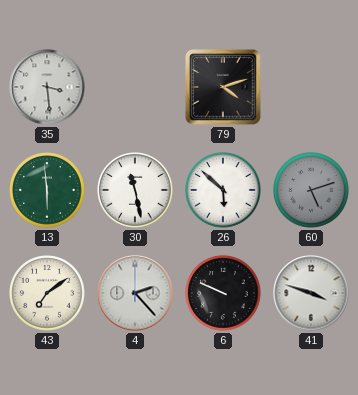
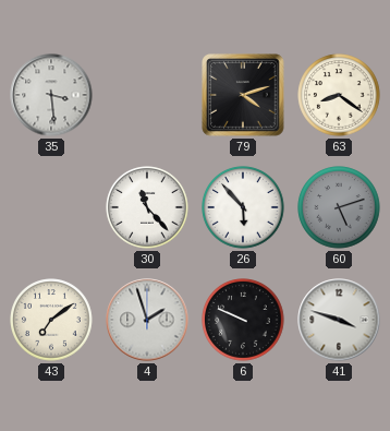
63: none -> 8:21
13: 5:59 -> none
30: 11:28 -> 11:23
26: 5:52 -> 5:53
4: 2:23 -> 1:57
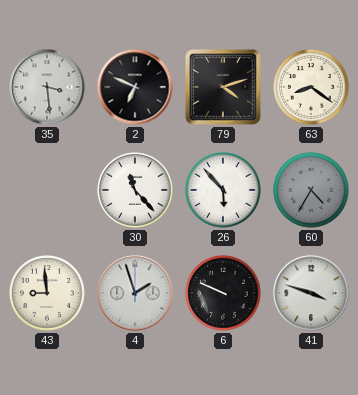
2: none -> 6:49
60: 5:12 -> 4:35
43: 7:09 -> 8:59
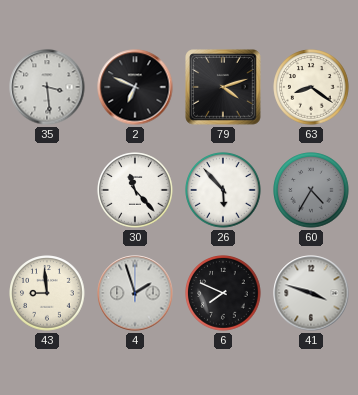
6: 9:49 -> 7:49
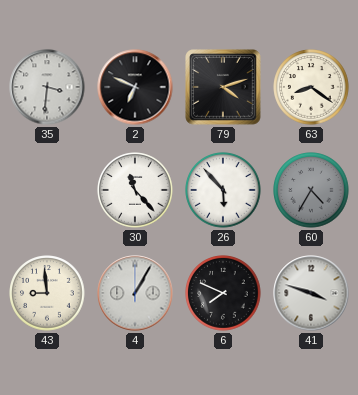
35: 3:29 -> 3:31
4: 1:57 -> 1:05
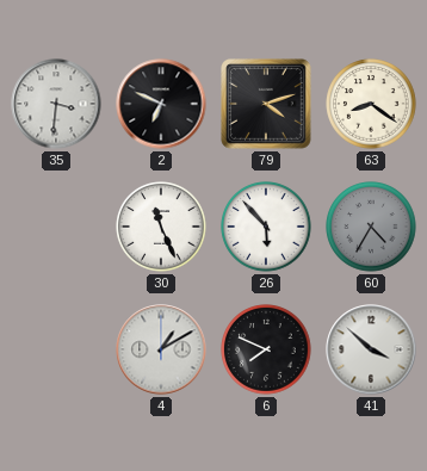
30: 11:23 -> 11:26
43: 8:59 -> none
4: 1:05 -> 1:10
41: 3:48 -> 3:52
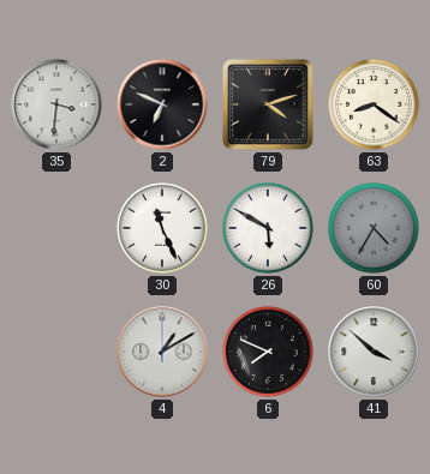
26: 5:53 -> 5:50
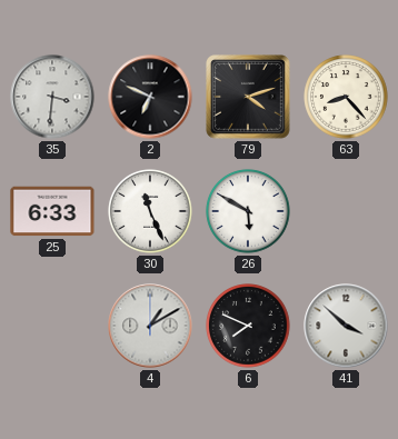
63: 8:21 -> 8:23
25: none -> 6:33
60: 4:35 -> none
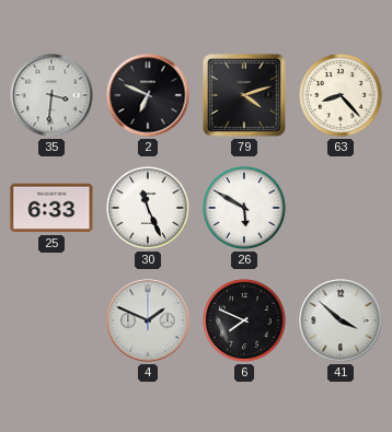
4: 1:10 -> 1:49
